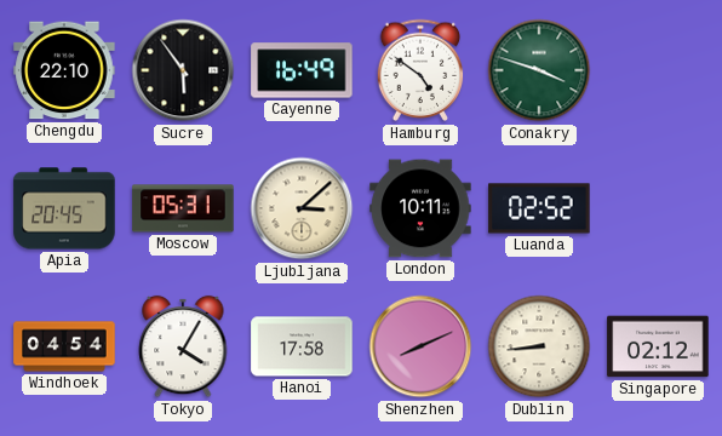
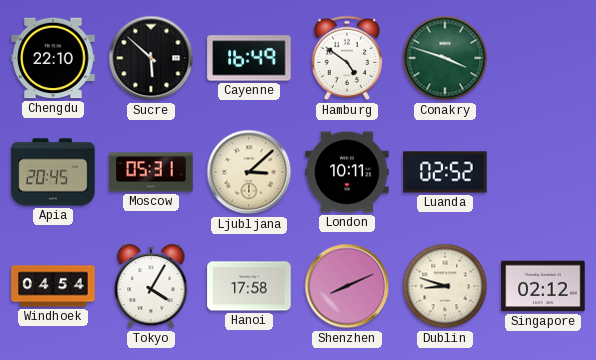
Sucre: 5:54 -> 5:52
Dublin: 8:44 -> 8:48
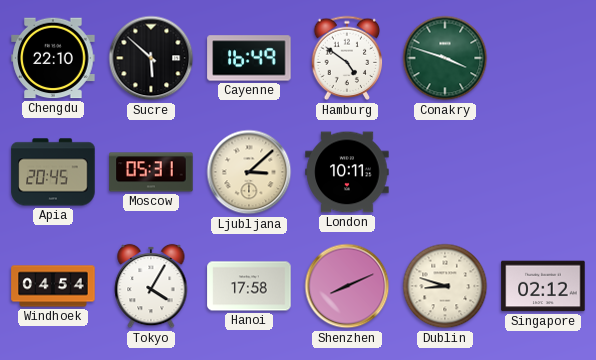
Luanda: 02:52 -> none
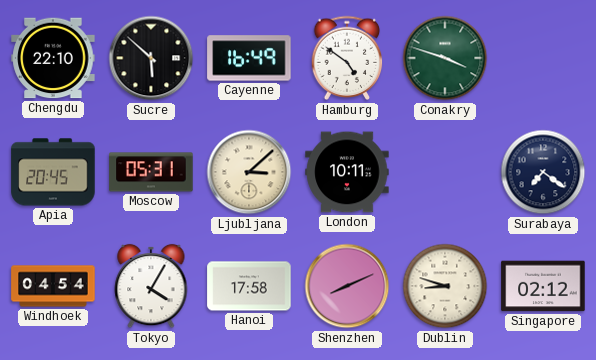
Surabaya: none -> 7:21
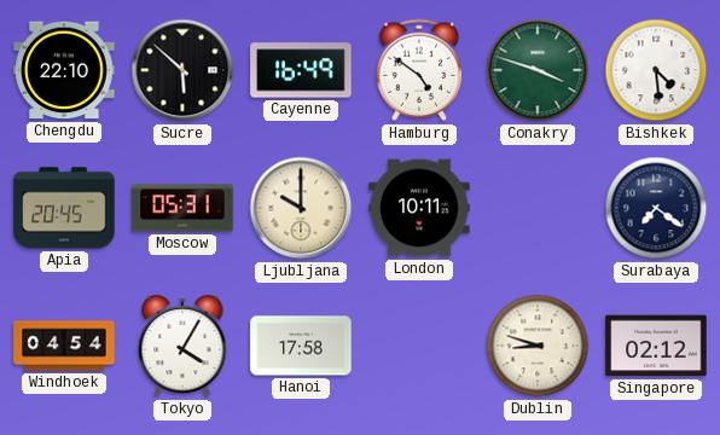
Bishkek: none -> 4:29
Ljubljana: 3:08 -> 10:00
Shenzhen: 8:11 -> none
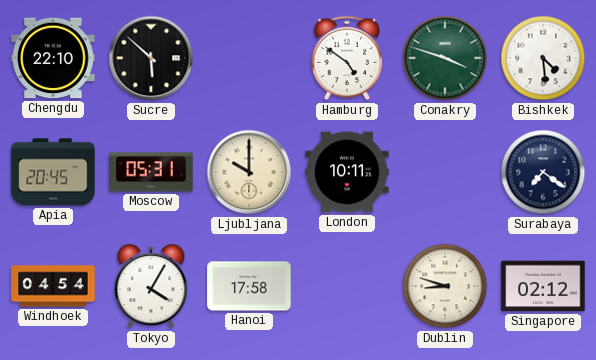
Cayenne: 16:49 -> none
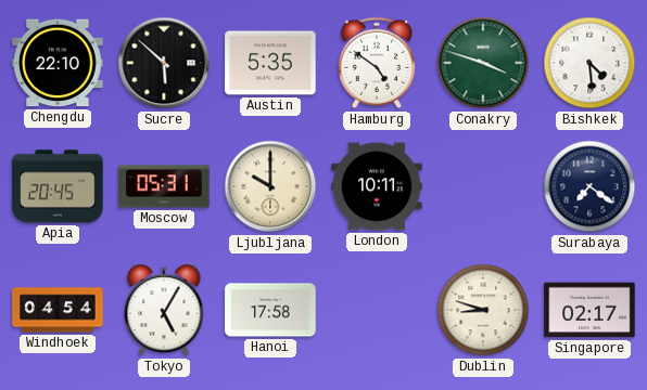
Austin: none -> 5:35
Tokyo: 4:05 -> 5:05
Singapore: 02:12 -> 02:17
